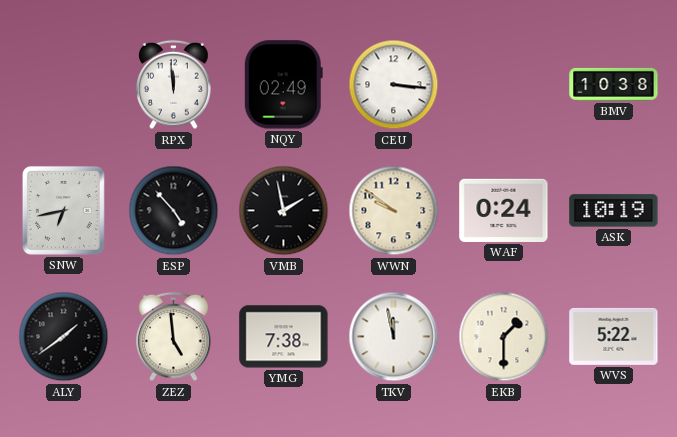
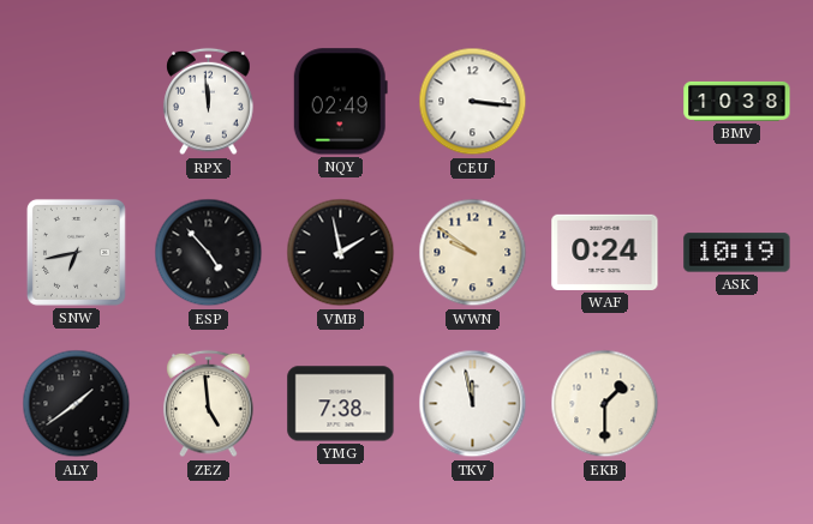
WVS: 5:22 -> none
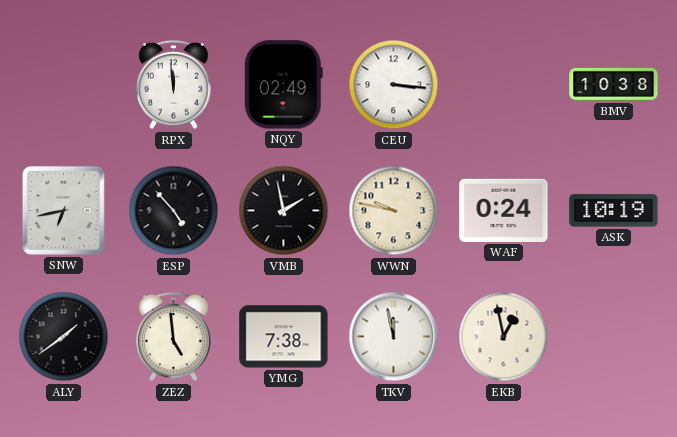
WWN: 9:51 -> 9:47
EKB: 1:30 -> 12:58
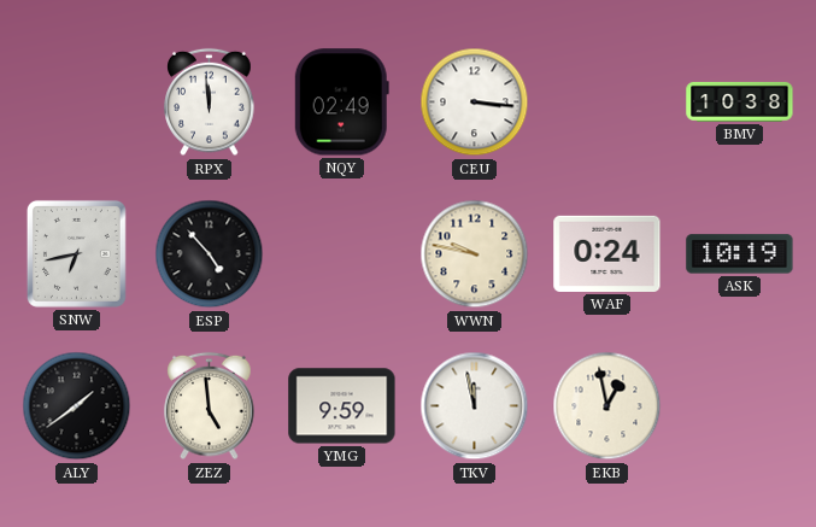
VMB: 1:58 -> none
YMG: 7:38 -> 9:59
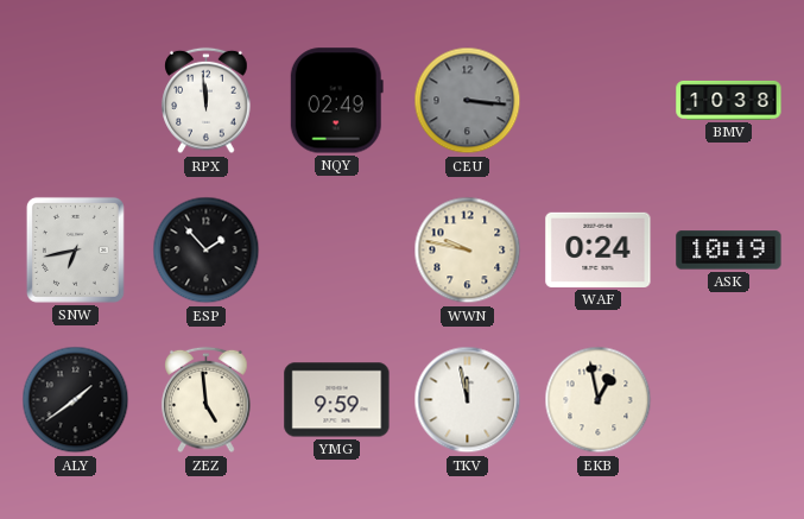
CEU dial: white -> grey
ESP: 4:53 -> 1:53
